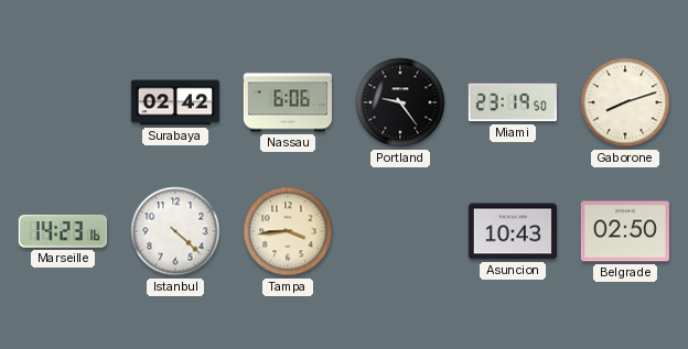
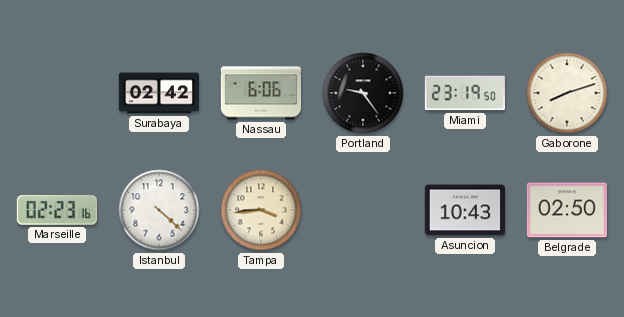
Marseille: 14:23 -> 02:23
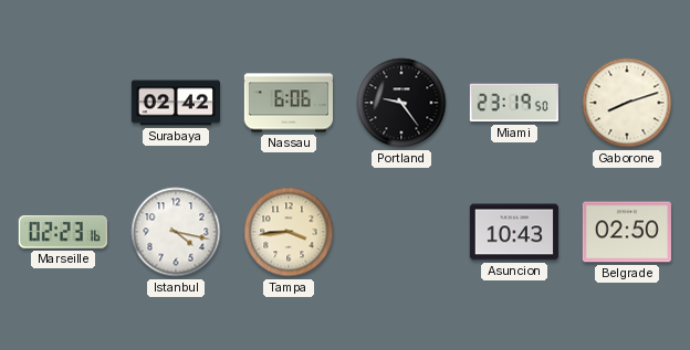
Istanbul: 4:22 -> 4:17
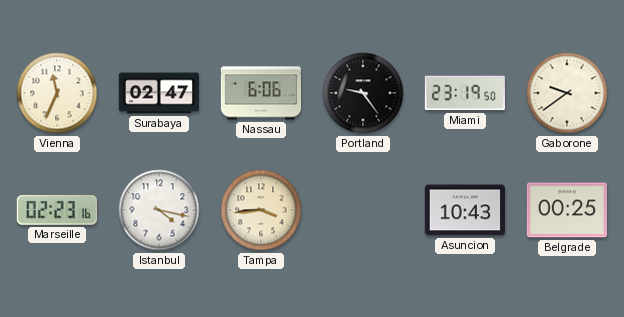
Vienna: none -> 11:34
Surabaya: 02:42 -> 02:47
Gaborone: 8:12 -> 9:39
Belgrade: 02:50 -> 00:25
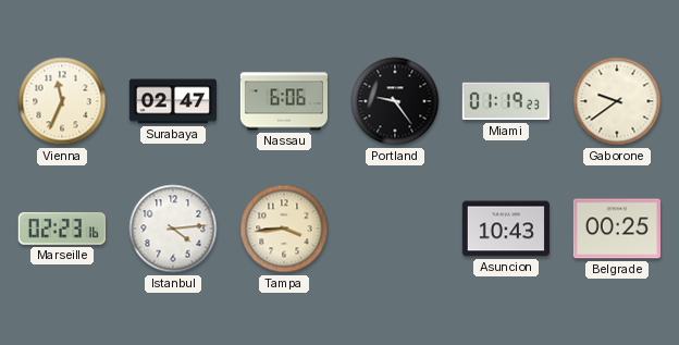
Miami: 23:19 -> 01:19
Istanbul: 4:17 -> 4:14
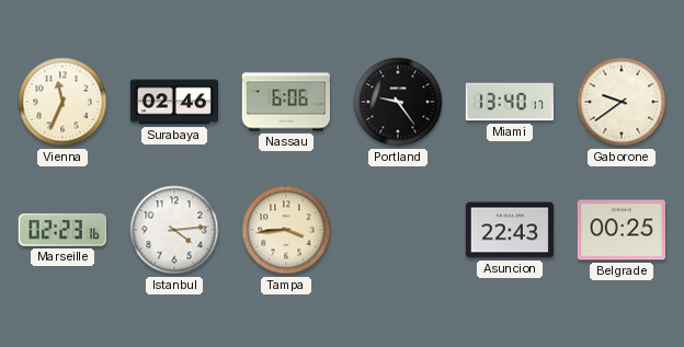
Surabaya: 02:47 -> 02:46
Miami: 01:19 -> 13:40
Asuncion: 10:43 -> 22:43
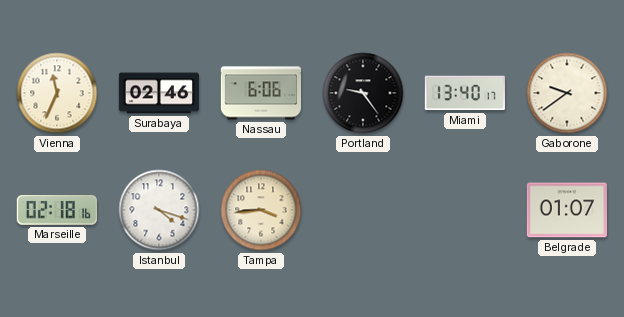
Marseille: 02:23 -> 02:18
Istanbul: 4:14 -> 4:18
Asuncion: 22:43 -> none
Belgrade: 00:25 -> 01:07
